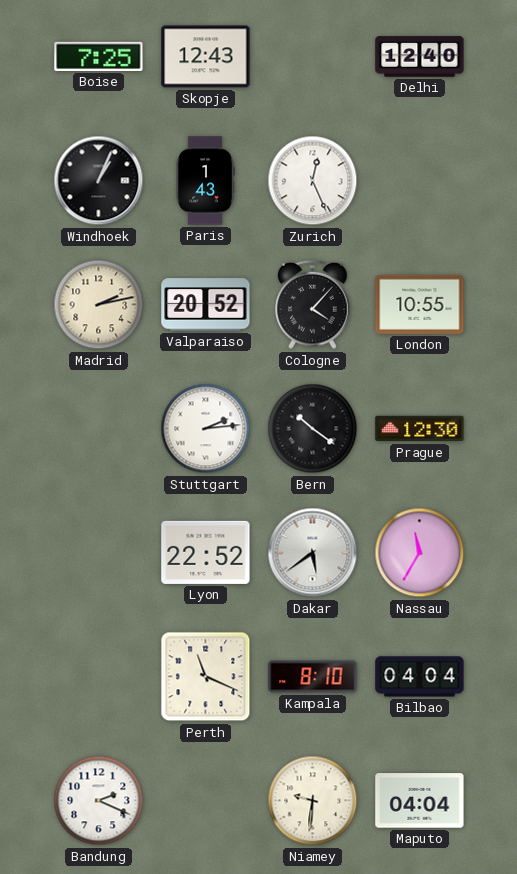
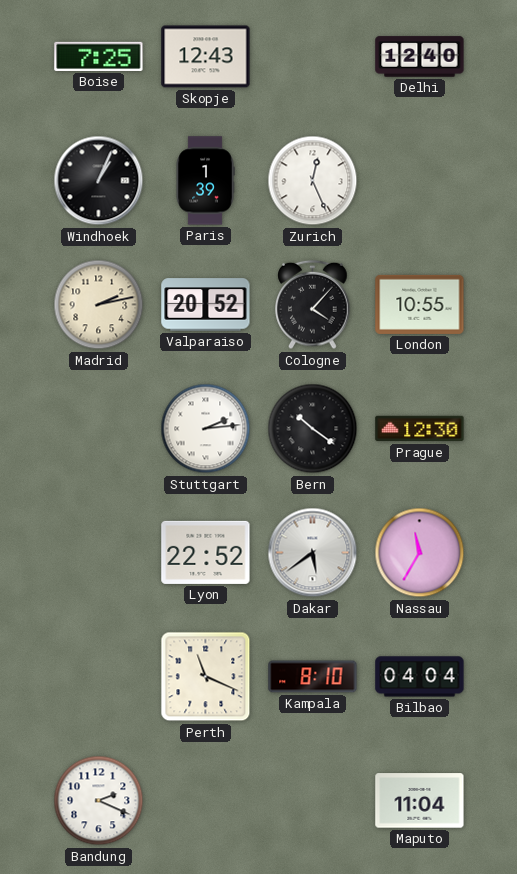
Paris: 1:43 -> 1:39
Niamey: 9:31 -> none
Maputo: 04:04 -> 11:04
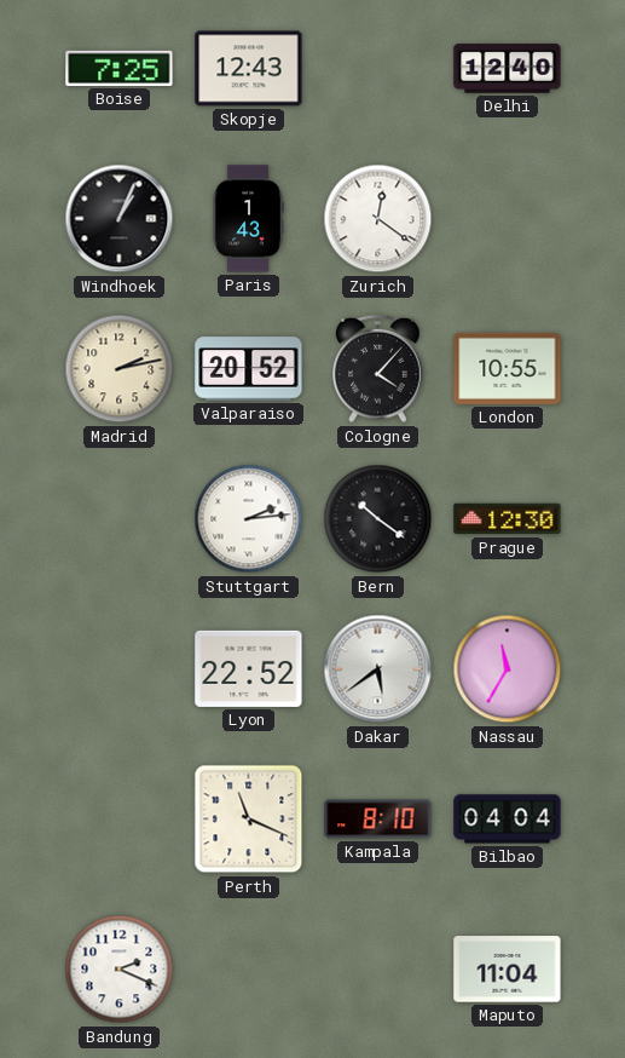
Paris: 1:39 -> 1:43
Zurich: 12:26 -> 12:21
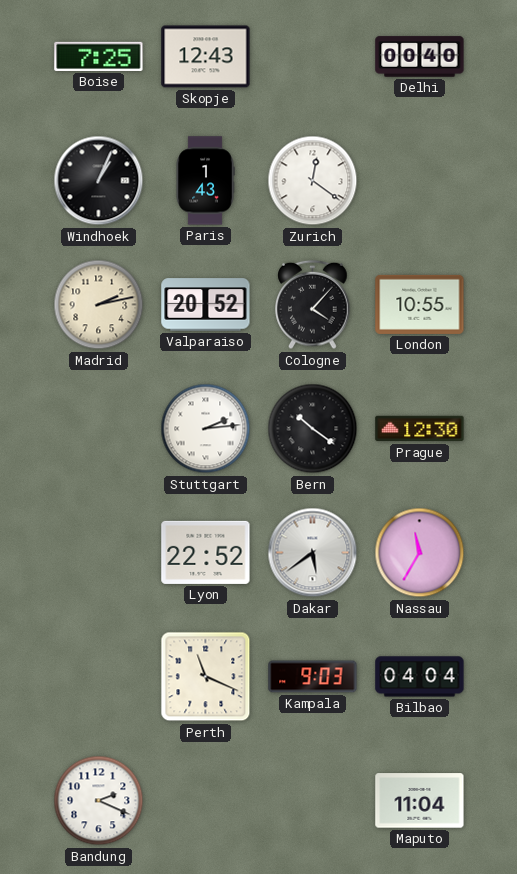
Delhi: 12:40 -> 00:40
Kampala: 8:10 -> 9:03
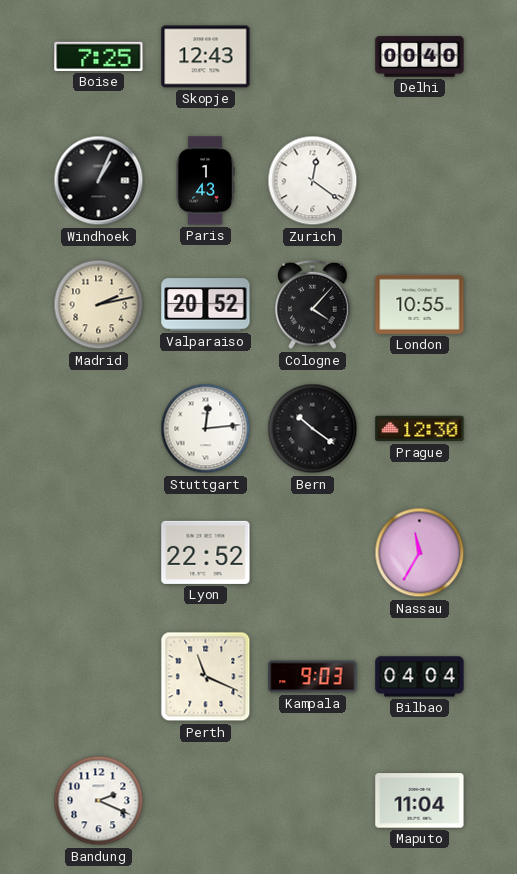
Stuttgart: 2:14 -> 12:14
Dakar: 5:39 -> none
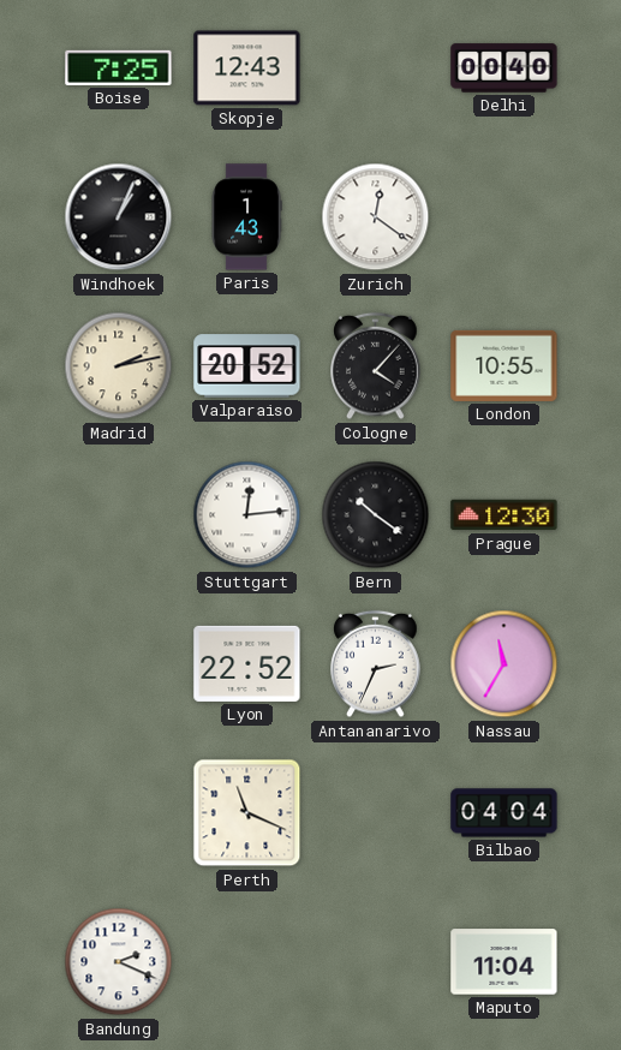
Antananarivo: none -> 2:34
Kampala: 9:03 -> none
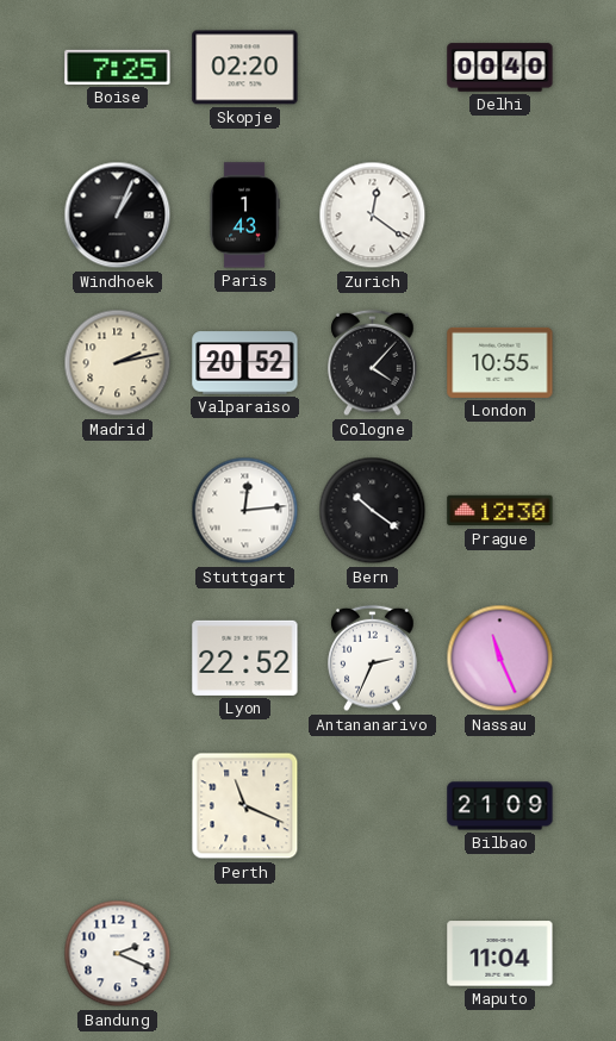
Skopje: 12:43 -> 02:20
Nassau: 11:35 -> 11:26
Bilbao: 04:04 -> 21:09
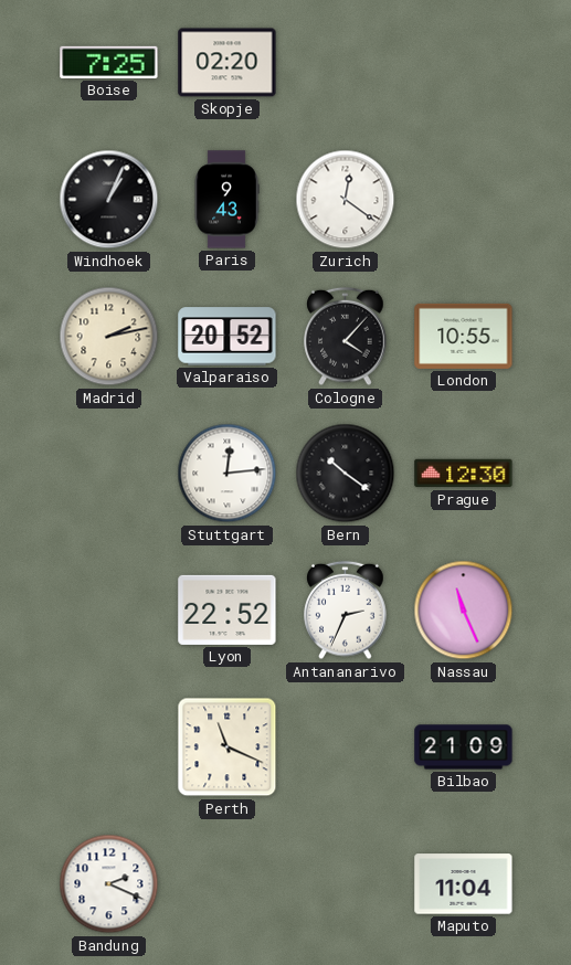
Delhi: 00:40 -> none
Paris: 1:43 -> 9:43
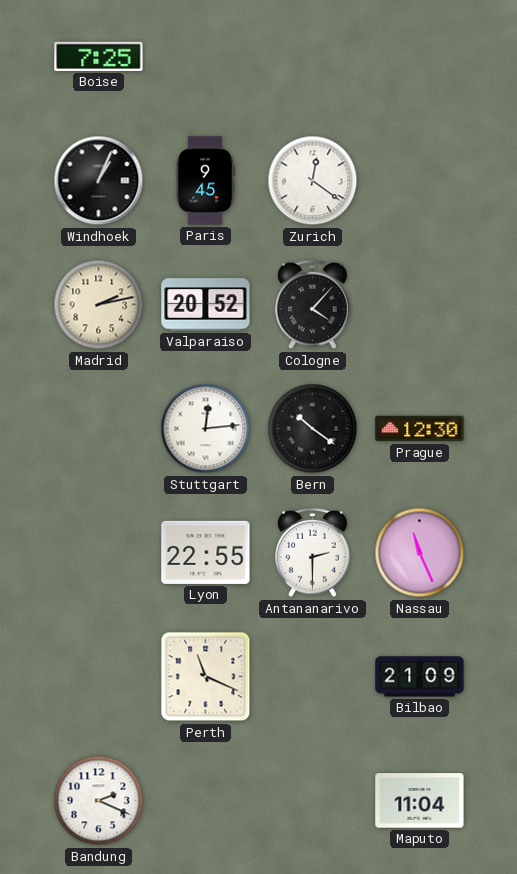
Skopje: 02:20 -> none
Paris: 9:43 -> 9:45
London: 10:55 -> none
Lyon: 22:52 -> 22:55
Antananarivo: 2:34 -> 2:30
